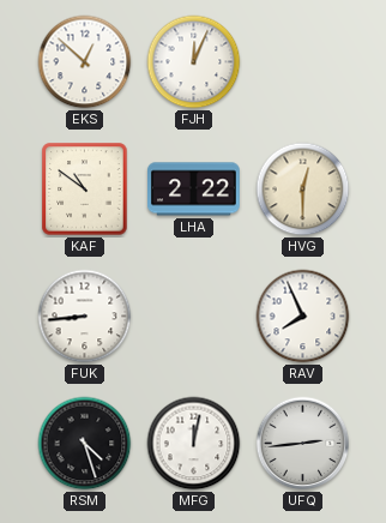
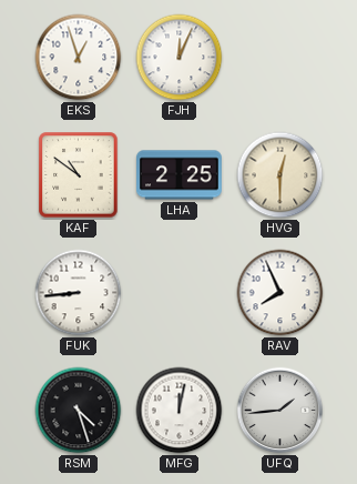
EKS: 12:52 -> 12:57
LHA: 2:22 -> 2:25
UFQ: 2:44 -> 1:44
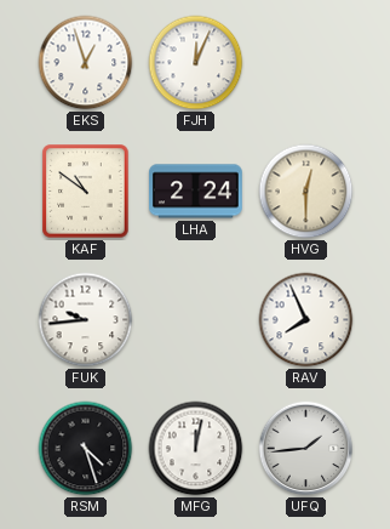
LHA: 2:25 -> 2:24
FUK: 8:44 -> 9:44
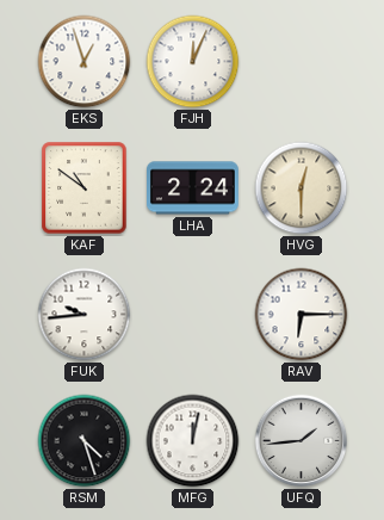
RAV: 7:56 -> 6:15
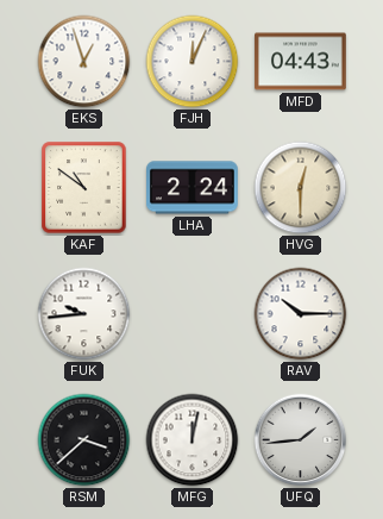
MFD: none -> 04:43
RAV: 6:15 -> 10:15
RSM: 4:27 -> 3:38
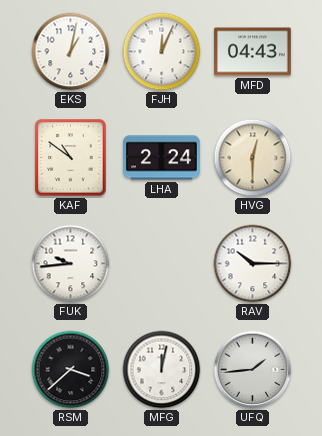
EKS: 12:57 -> 1:02
